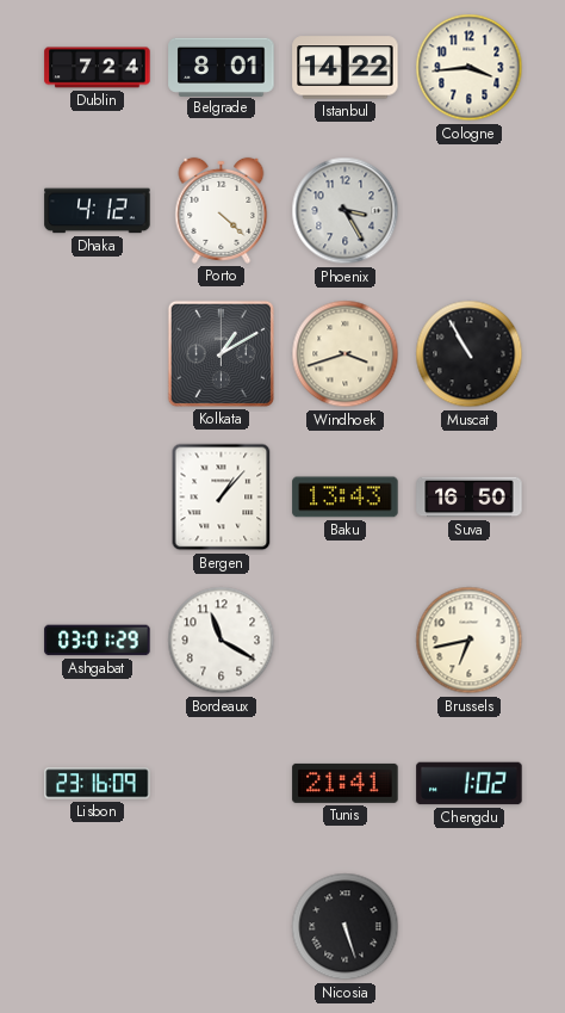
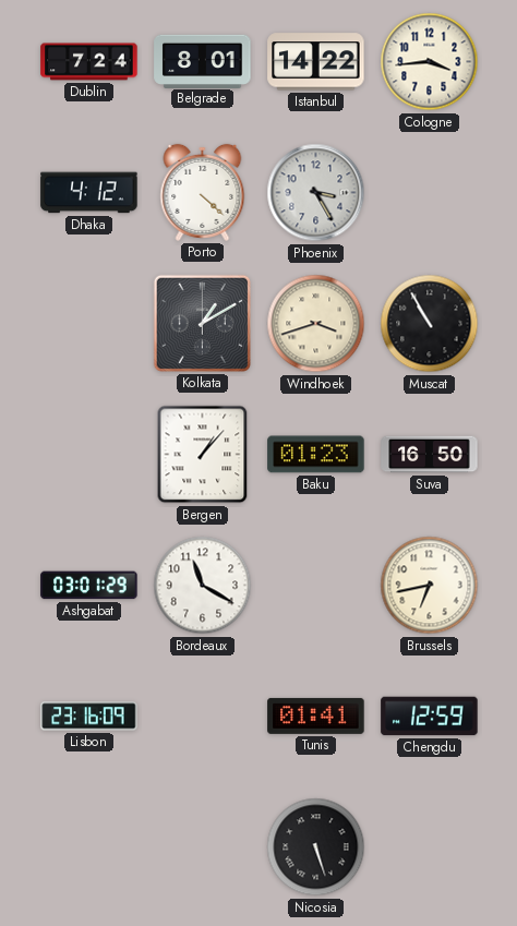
Baku: 13:43 -> 01:23
Tunis: 21:41 -> 01:41
Chengdu: 1:02 -> 12:59
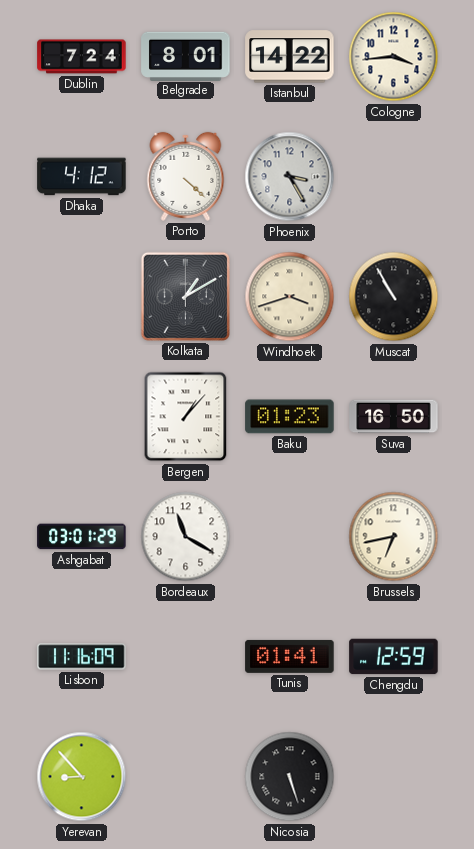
Lisbon: 23:16 -> 11:16
Yerevan: none -> 8:53
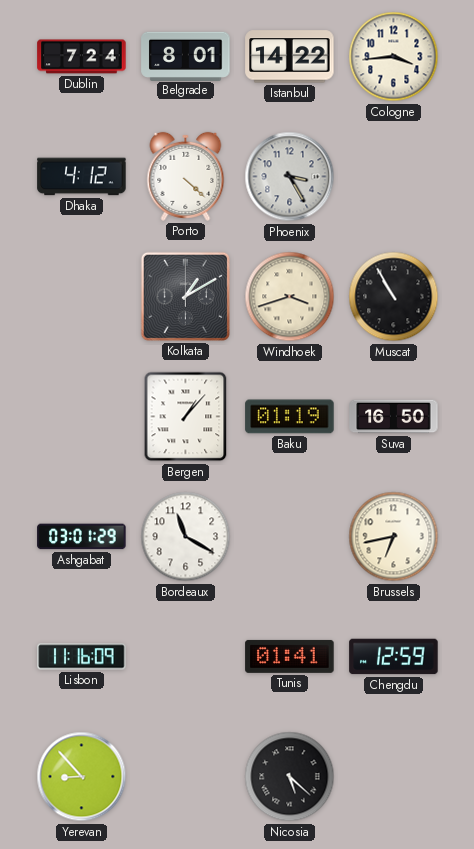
Baku: 01:23 -> 01:19
Nicosia: 5:27 -> 5:22
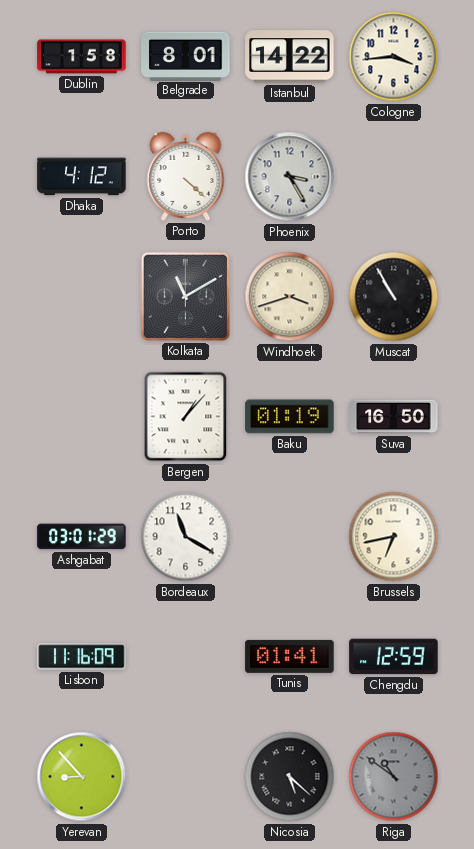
Dublin: 7:24 -> 1:58
Kolkata: 1:10 -> 11:10
Riga: none -> 10:51
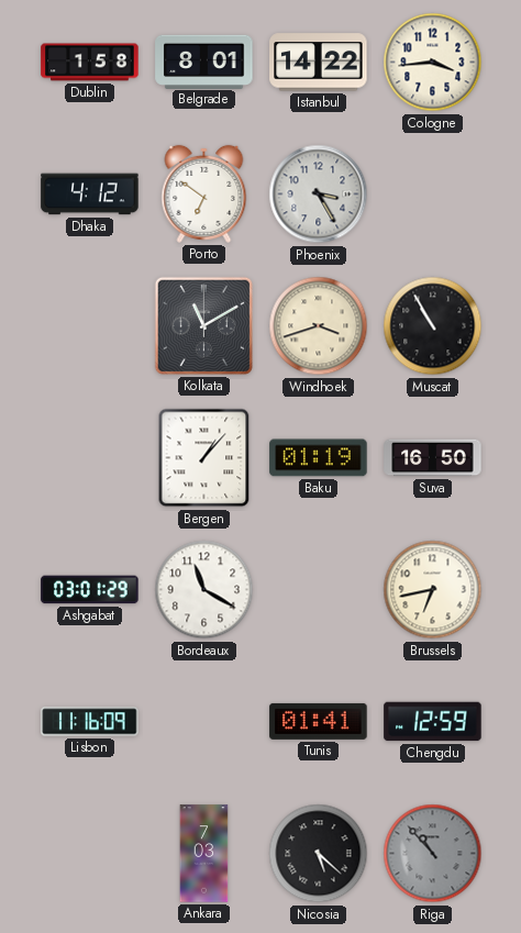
Porto: 4:22 -> 6:51
Yerevan: 8:53 -> none
Ankara: none -> 7:03
Riga: 10:51 -> 10:53
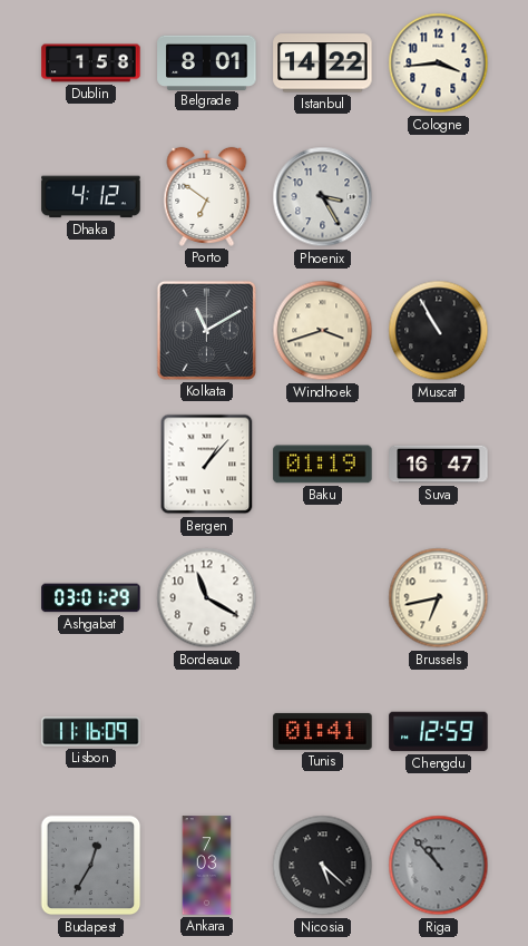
Suva: 16:50 -> 16:47
Budapest: none -> 12:35
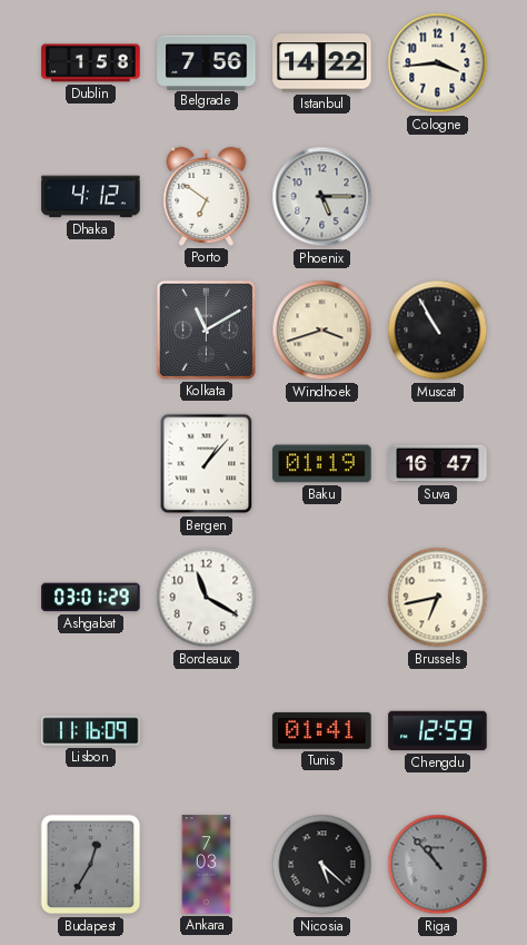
Belgrade: 8:01 -> 7:56
Phoenix: 3:25 -> 5:15
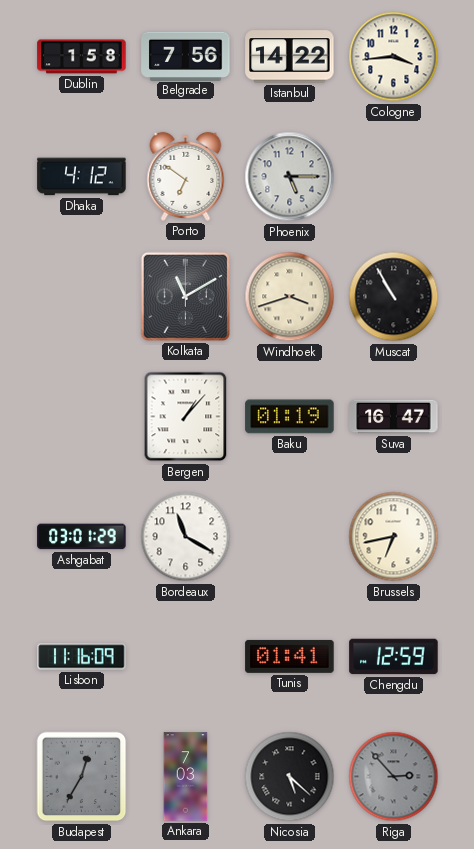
Riga: 10:53 -> 2:53
